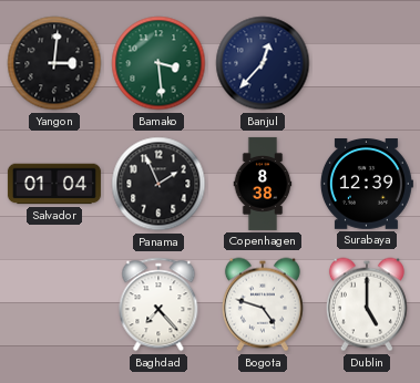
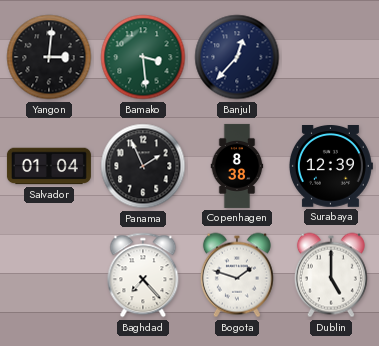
Bogota: 4:48 -> 1:48
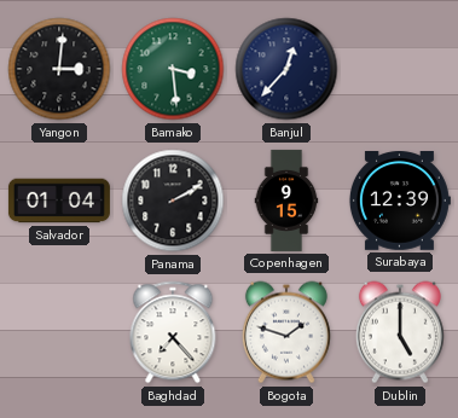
Panama: 1:56 -> 2:10
Copenhagen: 8:38 -> 9:15
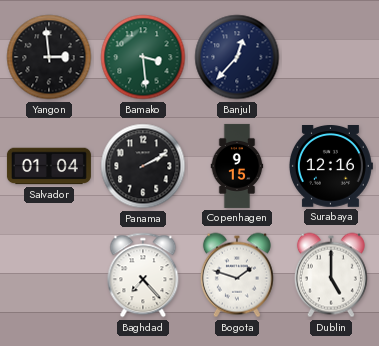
Yangon: 3:01 -> 2:59
Surabaya: 12:39 -> 12:16
